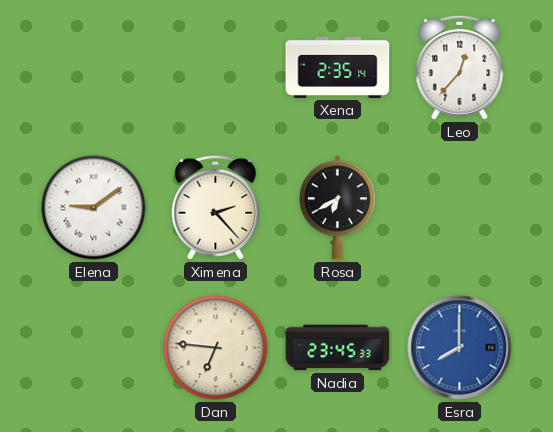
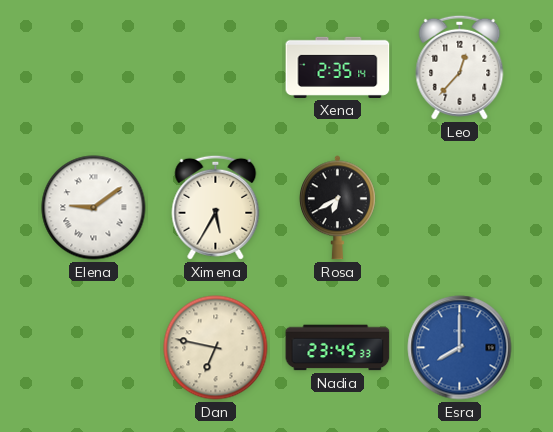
Ximena: 2:23 -> 5:35
Dan: 6:46 -> 6:47
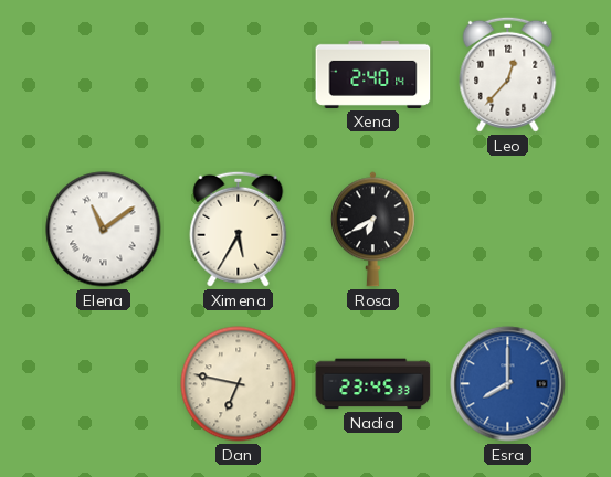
Xena: 2:35 -> 2:40
Elena: 9:09 -> 11:09
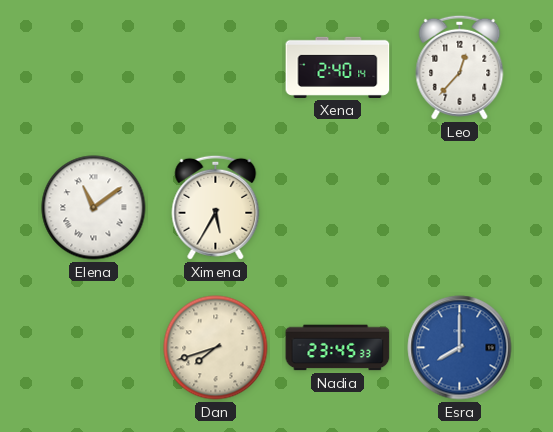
Rosa: 6:40 -> none
Dan: 6:47 -> 7:42
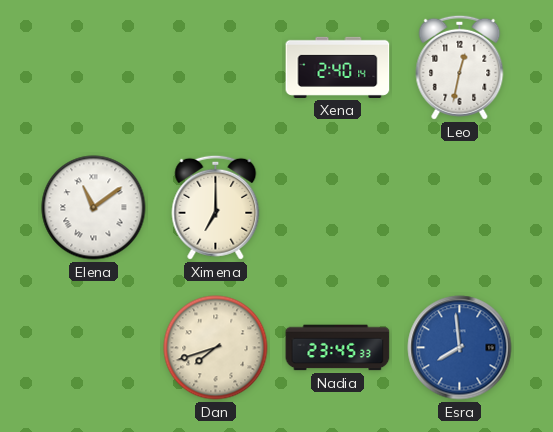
Leo: 12:37 -> 12:32
Ximena: 5:35 -> 7:00
Esra: 8:00 -> 7:59
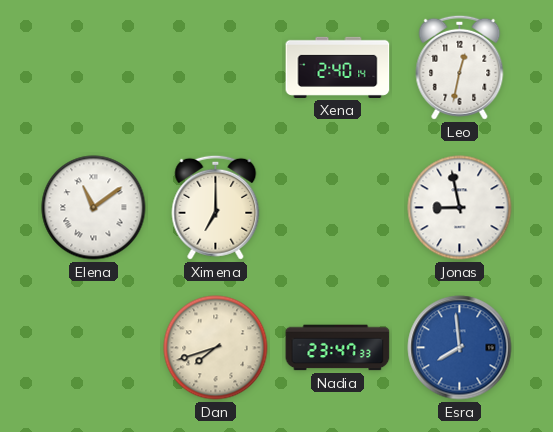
Jonas: none -> 8:58
Nadia: 23:45 -> 23:47
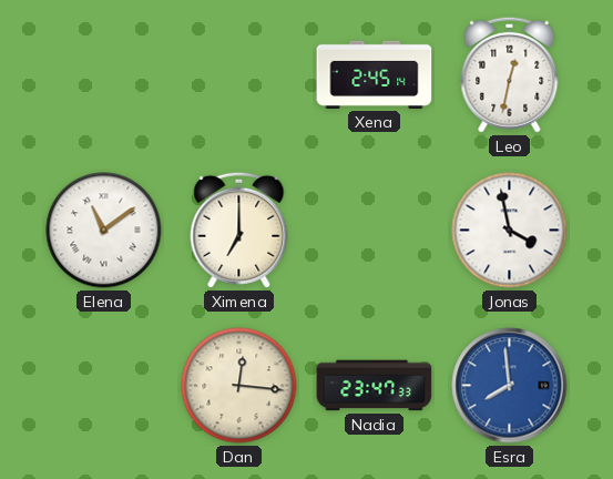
Xena: 2:40 -> 2:45
Jonas: 8:58 -> 3:58
Dan: 7:42 -> 12:16
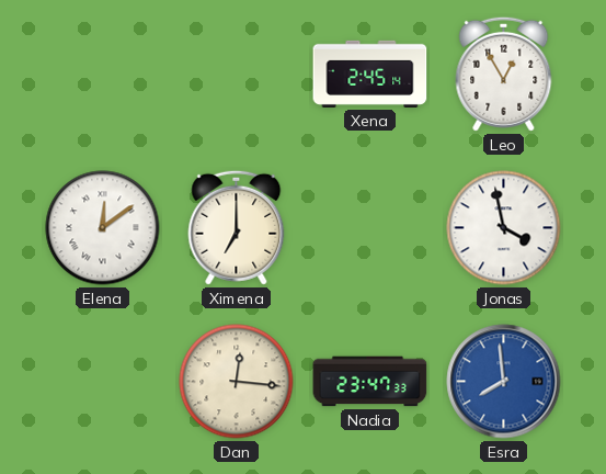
Leo: 12:32 -> 12:55
Elena: 11:09 -> 12:09
